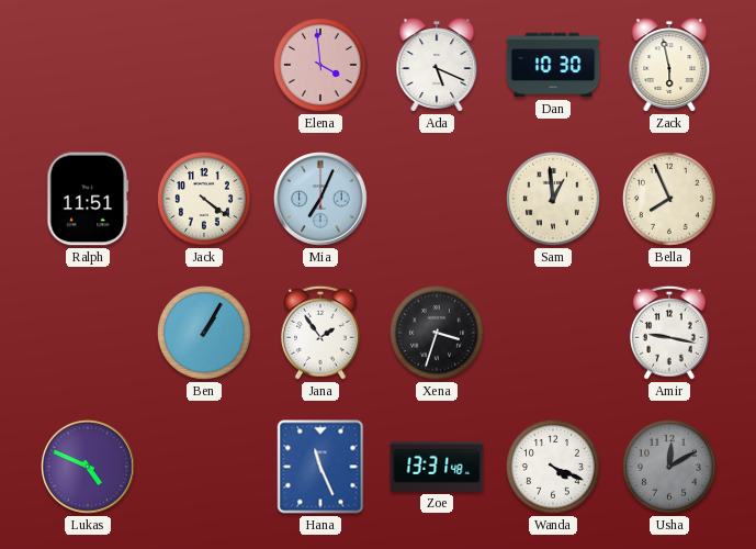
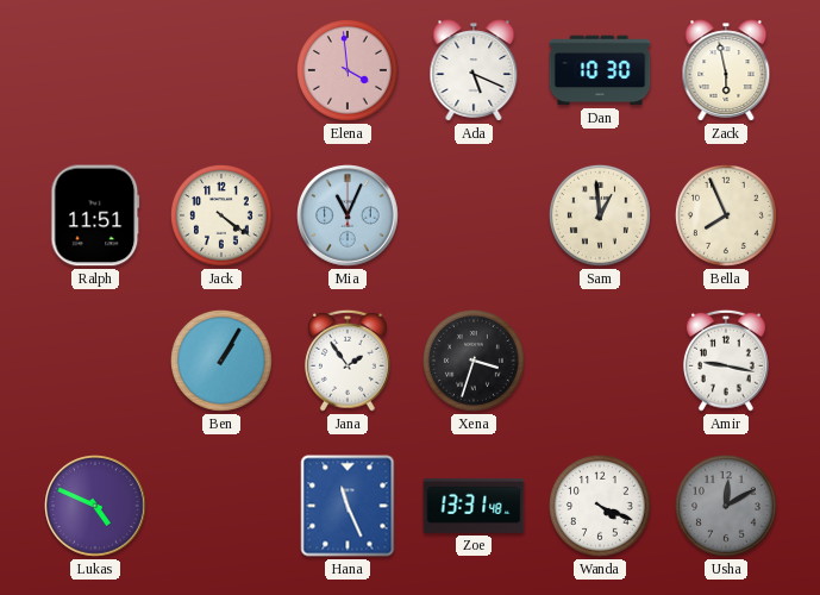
Mia: 7:04 -> 11:04
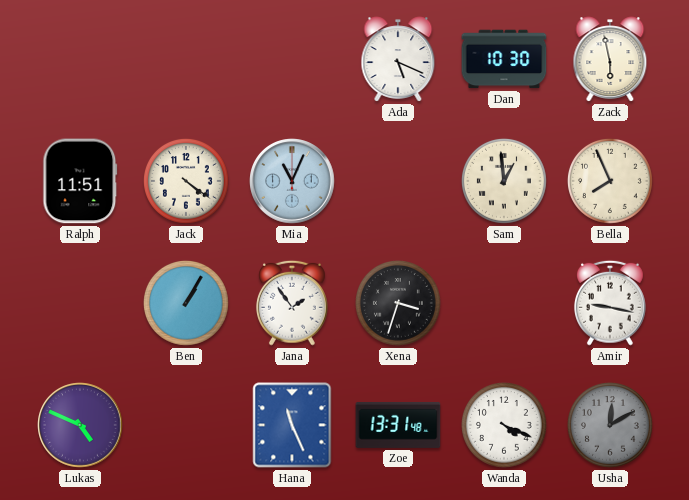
Elena: 3:59 -> none
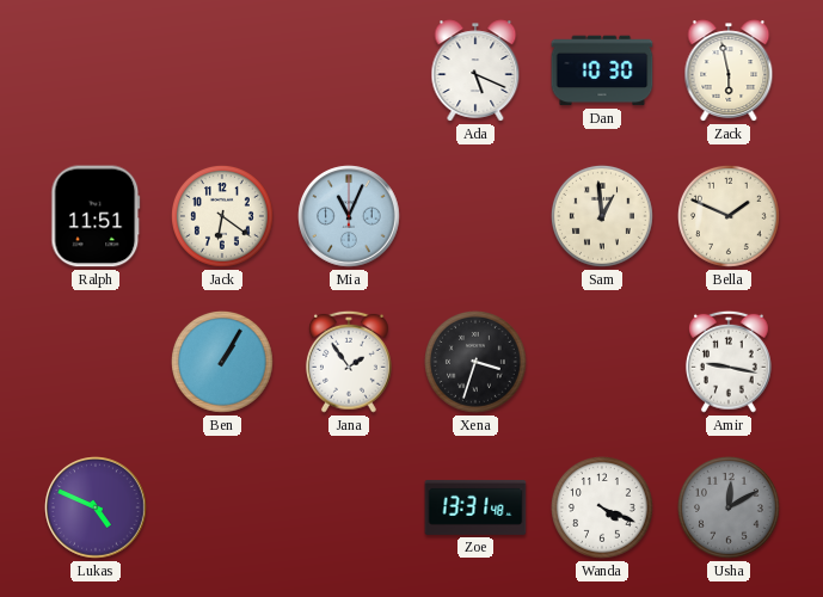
Jack: 4:21 -> 6:21
Bella: 7:56 -> 1:49
Hana: 11:26 -> none
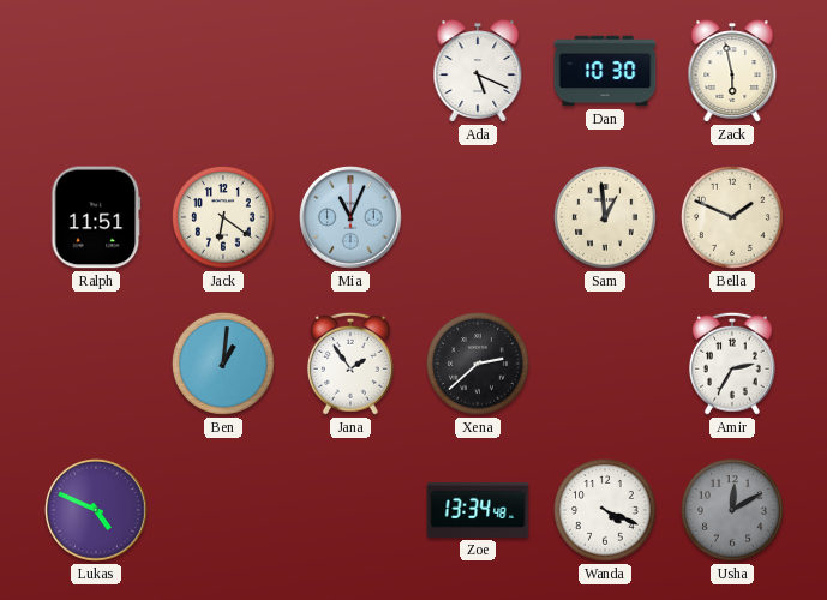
Ben: 1:05 -> 1:01
Xena: 3:33 -> 2:38
Amir: 9:17 -> 2:35
Zoe: 13:31 -> 13:34
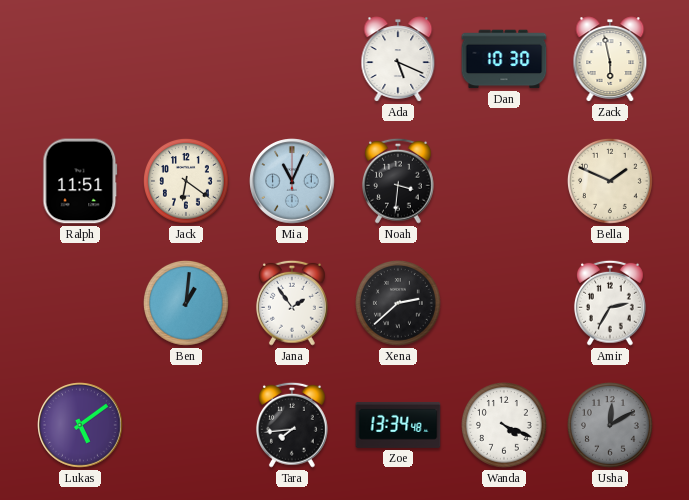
Noah: none -> 3:31
Sam: 12:59 -> none
Lukas: 4:49 -> 5:09
Tara: none -> 7:44
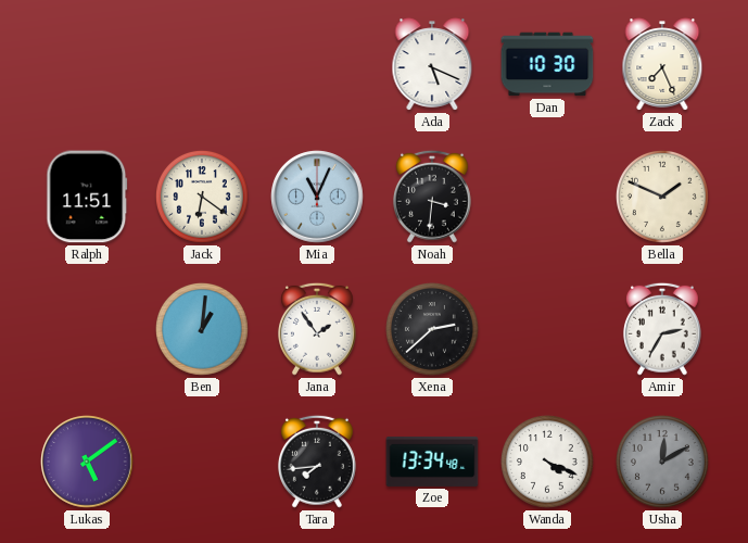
Zack: 5:58 -> 7:26
